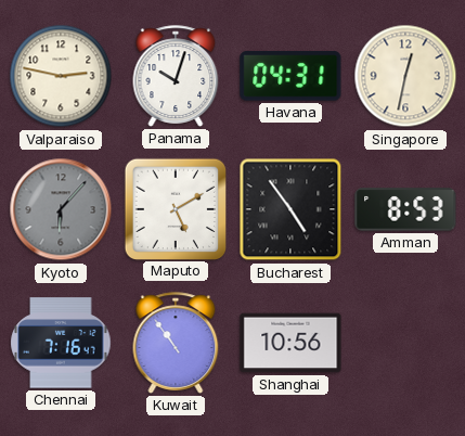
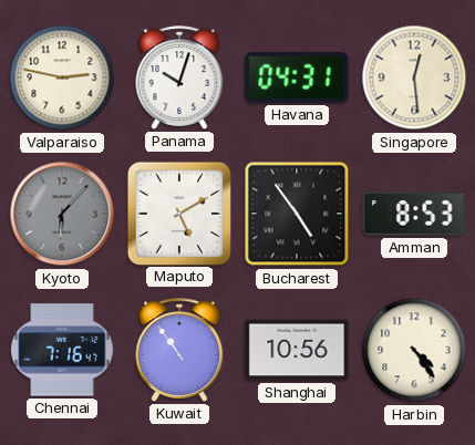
Singapore: 12:32 -> 12:29
Harbin: none -> 4:24
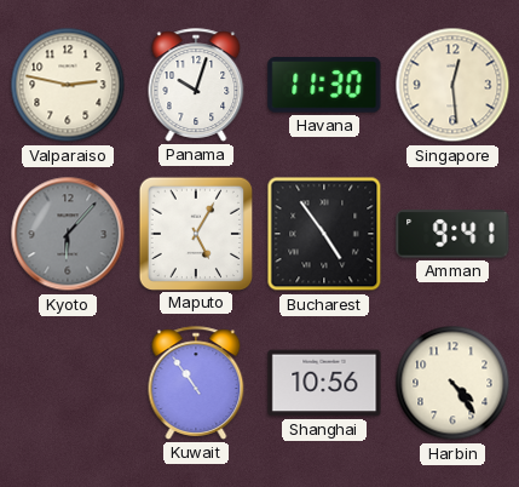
Havana: 04:31 -> 11:30
Maputo: 5:10 -> 5:05
Amman: 8:53 -> 9:41
Chennai: 7:16 -> none
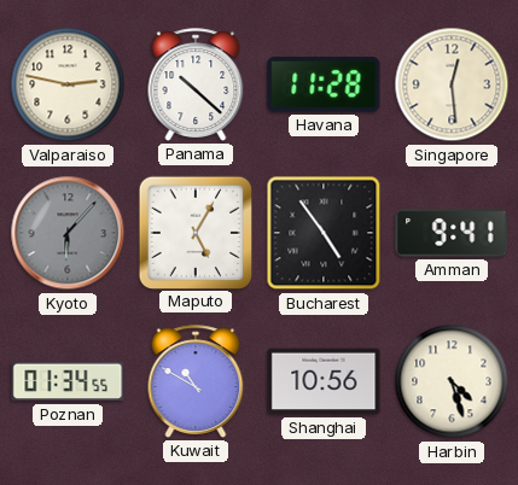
Panama: 10:03 -> 10:22
Havana: 11:30 -> 11:28
Poznan: none -> 01:34
Kuwait: 10:54 -> 10:50
Harbin: 4:24 -> 4:27
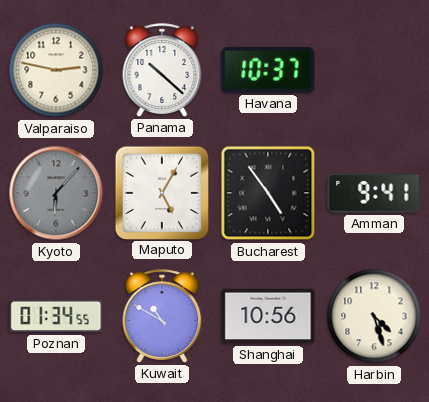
Havana: 11:28 -> 10:37
Singapore: 12:29 -> none
